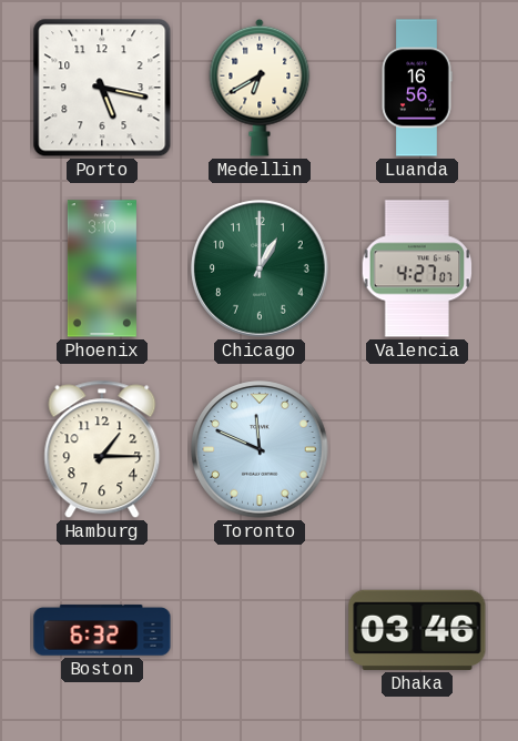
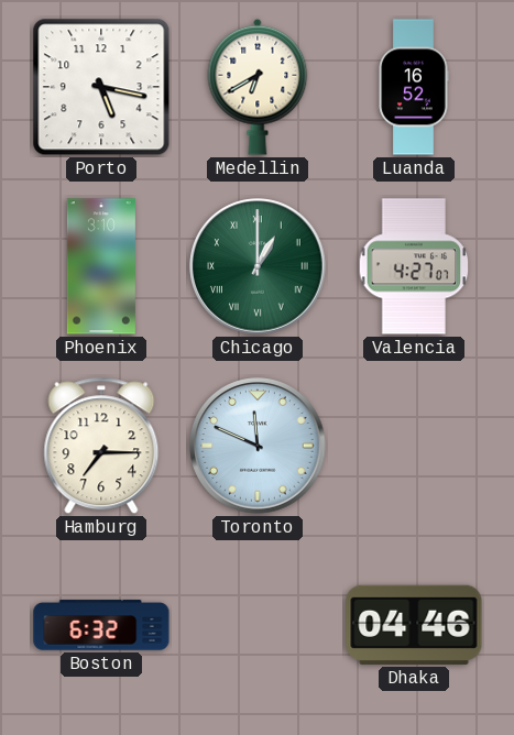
Luanda: 16:56 -> 16:52
Chicago numerals: Arabic -> Roman
Hamburg: 1:15 -> 7:15
Dhaka: 03:46 -> 04:46
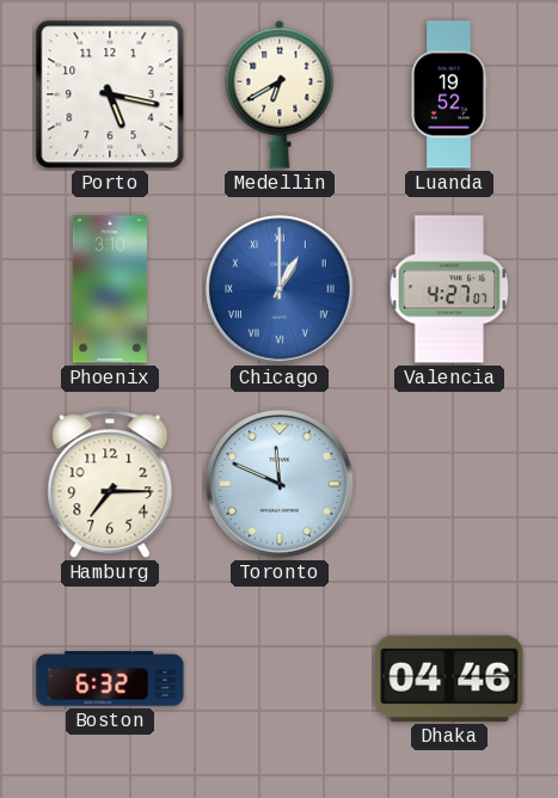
Luanda: 16:52 -> 19:52
Chicago dial: green -> blue
